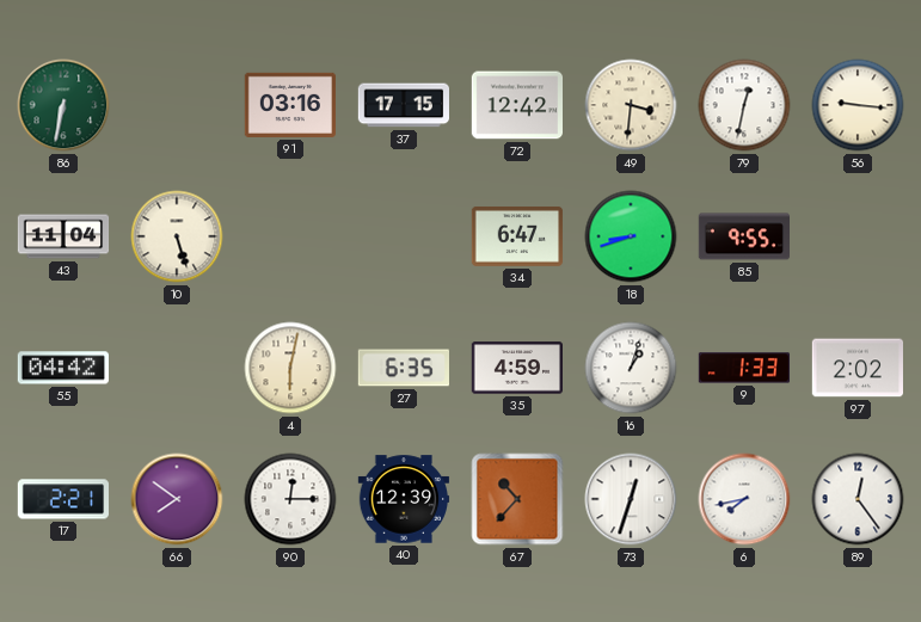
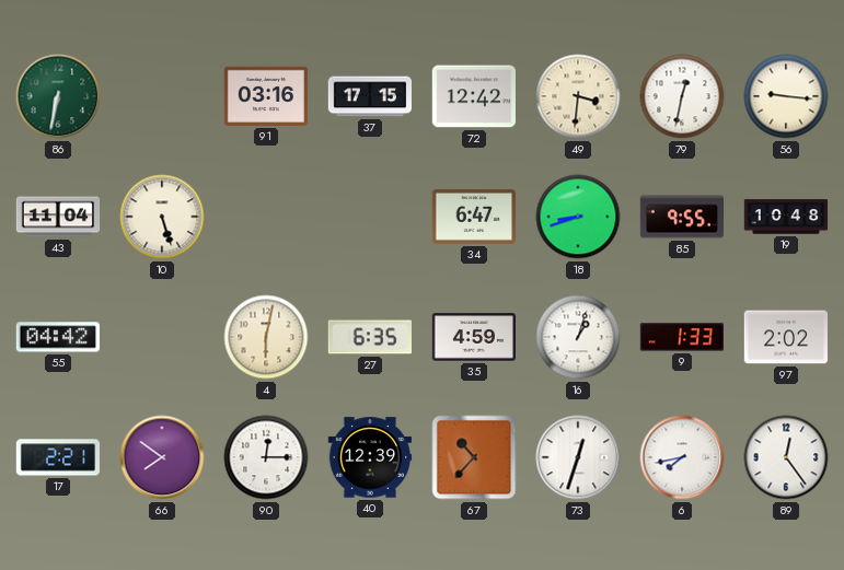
19: none -> 10:48
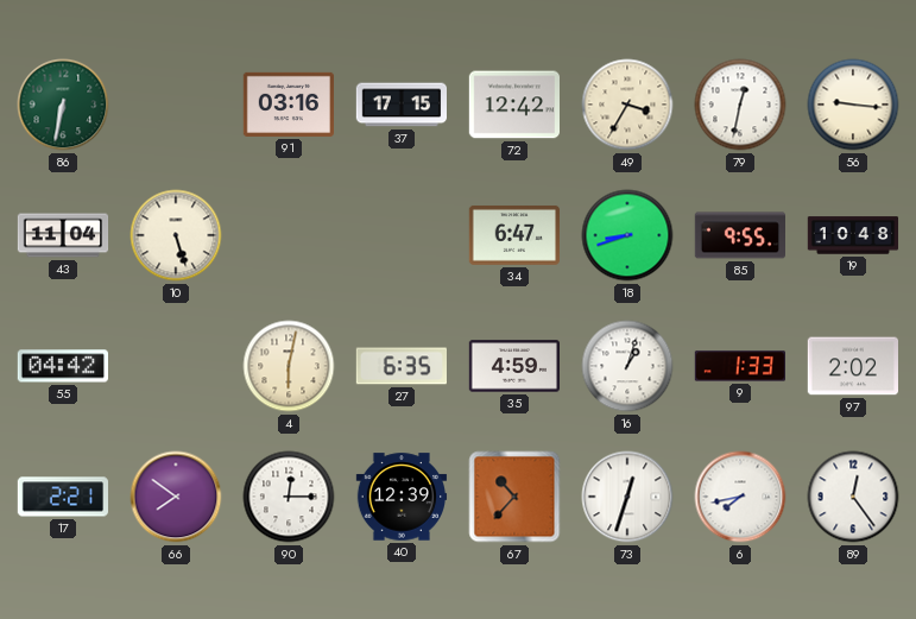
49: 3:31 -> 3:35
